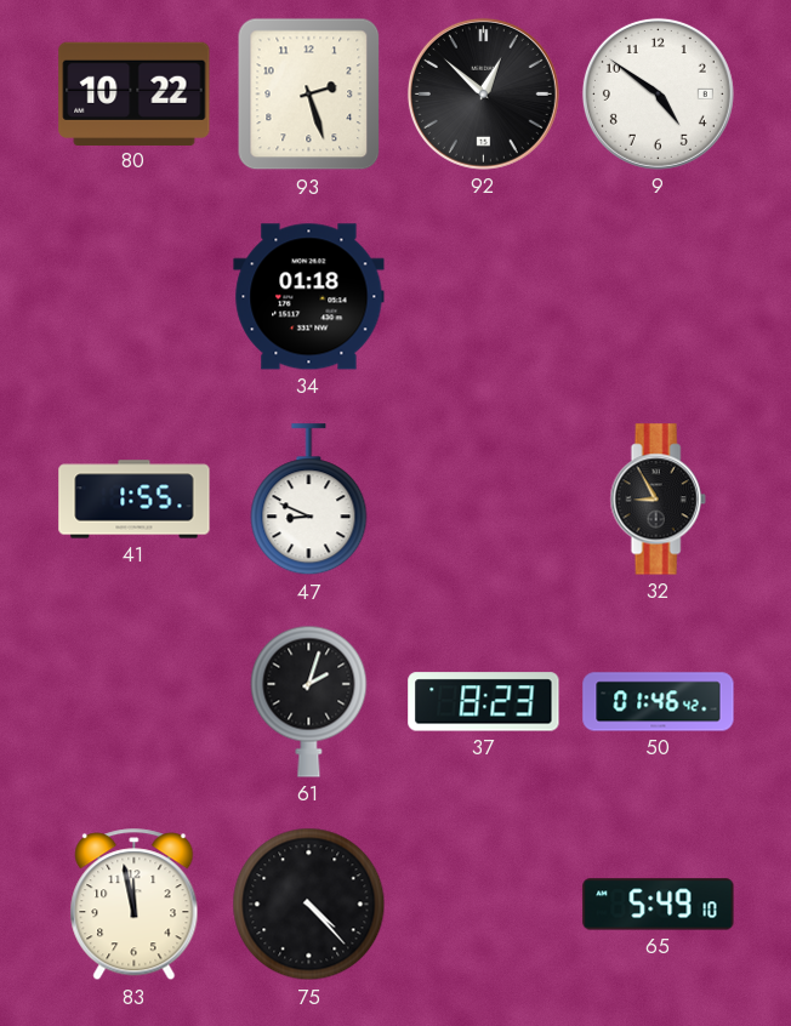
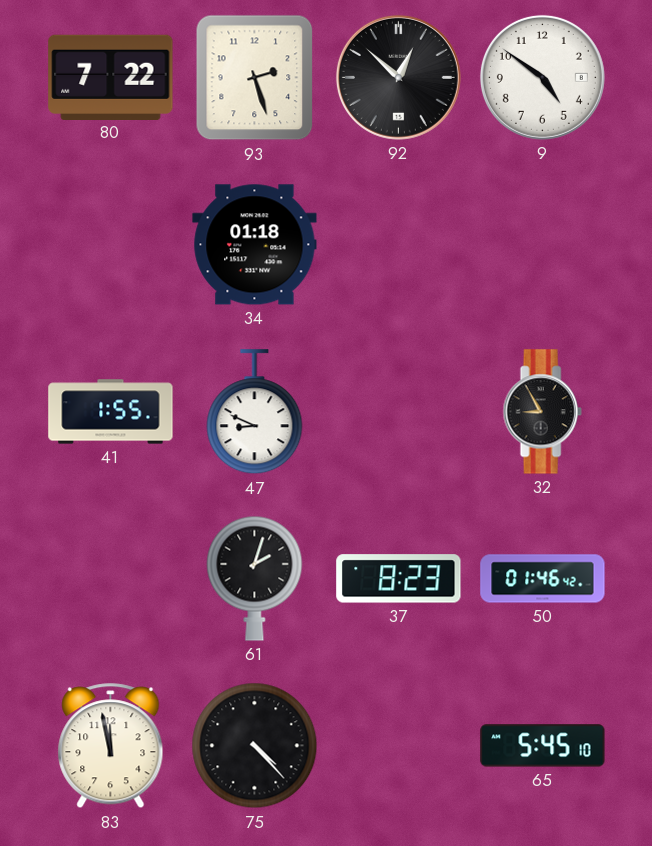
80: 10:22 -> 7:22
65: 5:49 -> 5:45
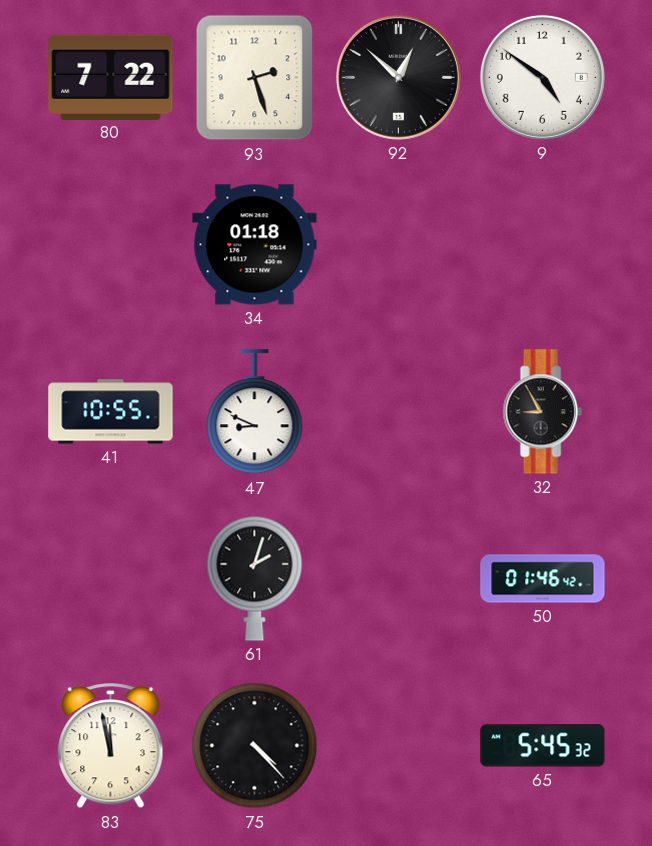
41: 1:55 -> 10:55
37: 8:23 -> none
65: 5:45:10 -> 5:45:32
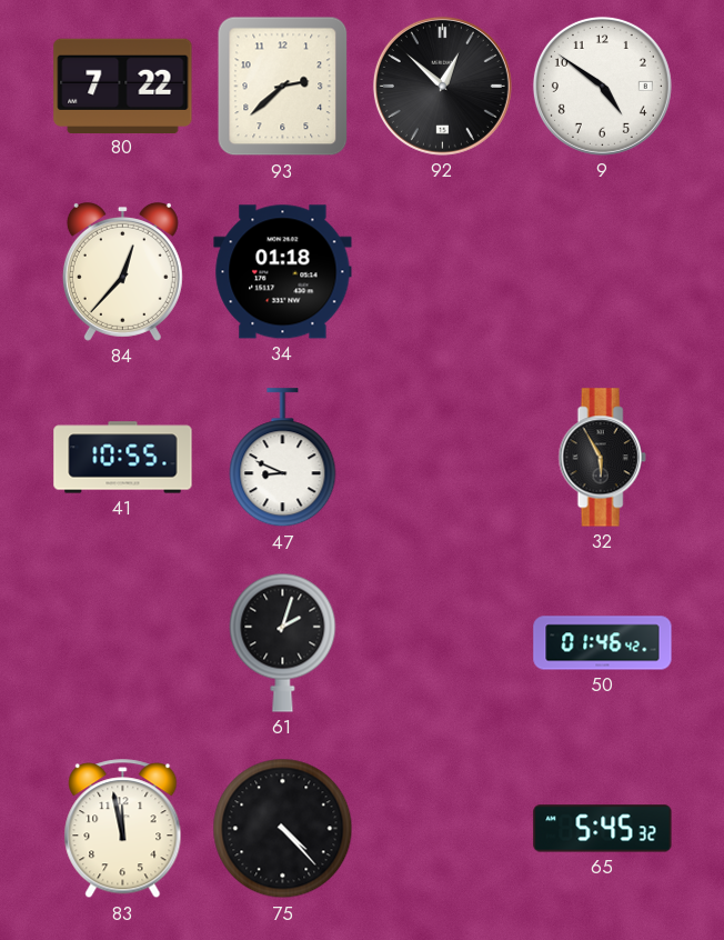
93: 2:27 -> 2:38
84: none -> 12:37
32: 8:55 -> 5:55
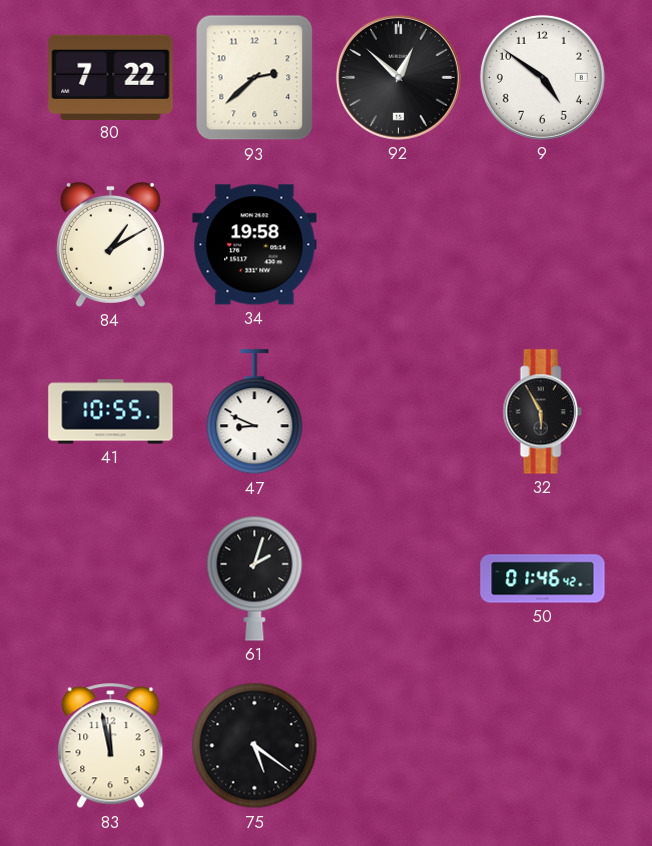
84: 12:37 -> 1:10
34: 01:18 -> 19:58
75: 4:23 -> 5:21
65: 5:45 -> none
